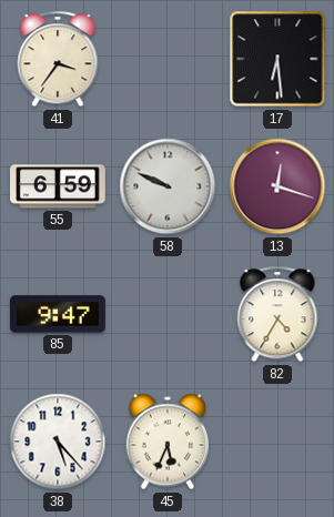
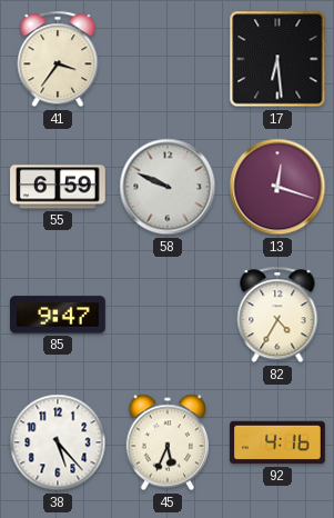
92: none -> 4:16
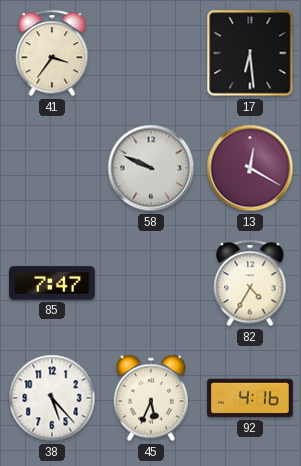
55: 6:59 -> none
13: 12:18 -> 12:20
85: 9:47 -> 7:47
